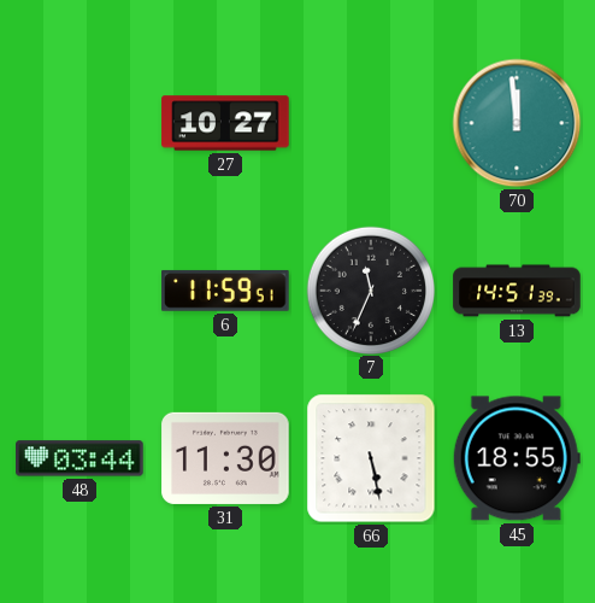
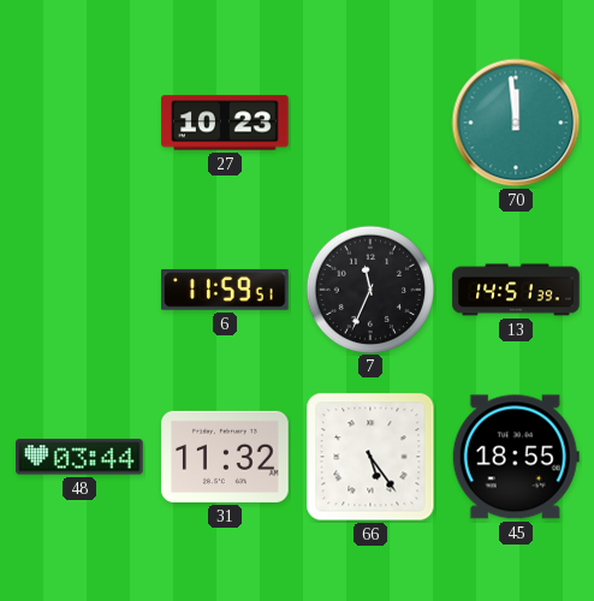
27: 10:27 -> 10:23
31: 11:30 -> 11:32
66: 5:28 -> 5:24
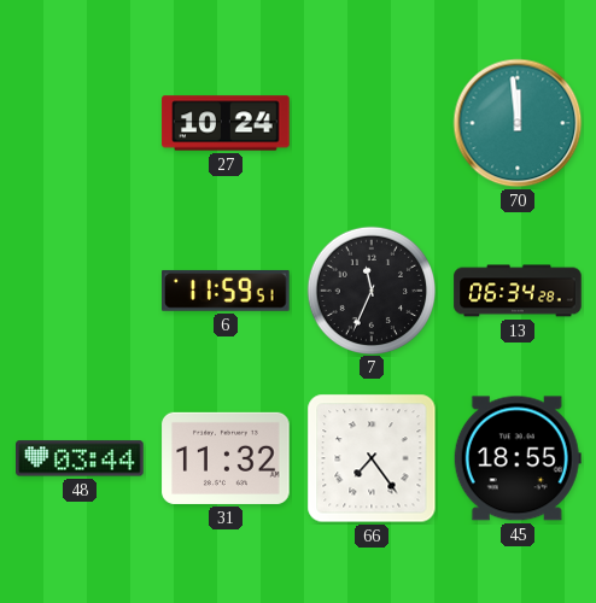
27: 10:23 -> 10:24
13: 14:51 -> 06:34
66: 5:24 -> 7:24
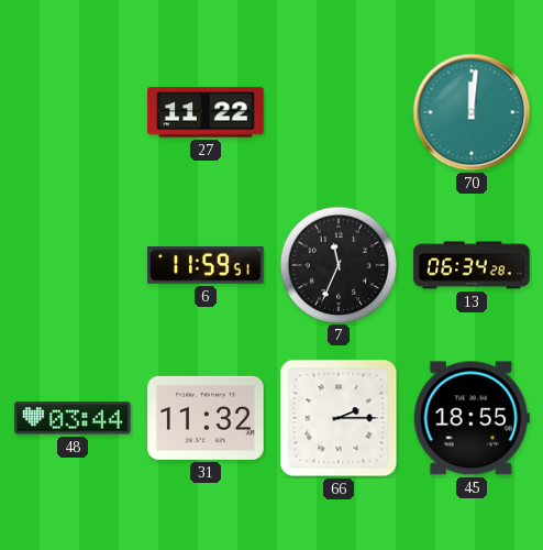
27: 10:24 -> 11:22
70: 11:59 -> 12:01
66: 7:24 -> 2:15
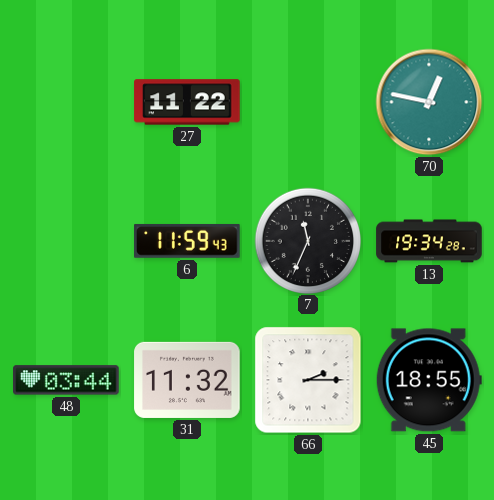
70: 12:01 -> 12:47
6: 11:59:51 -> 11:59:43
13: 06:34 -> 19:34
